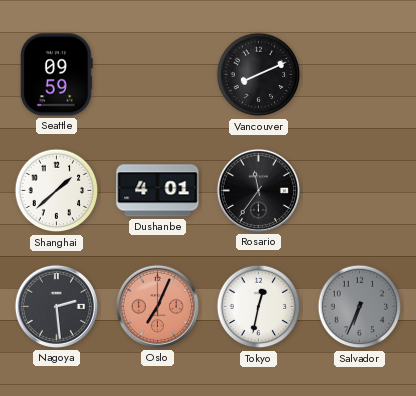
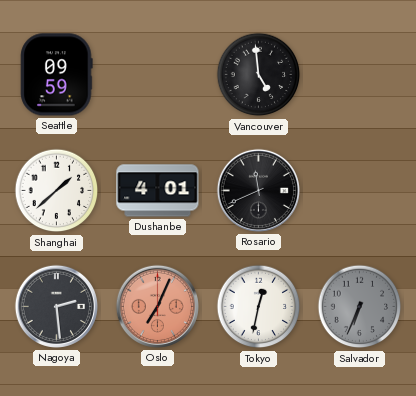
Vancouver: 8:11 -> 4:59
Rosario: 11:36 -> 11:41
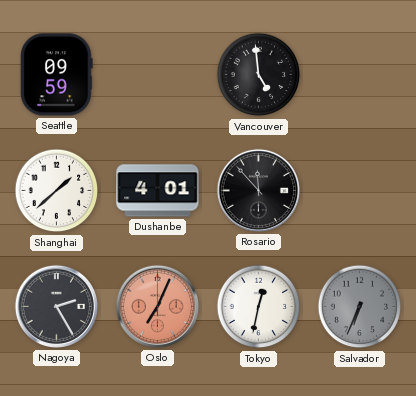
Rosario: 11:41 -> 11:53
Nagoya: 2:29 -> 2:25
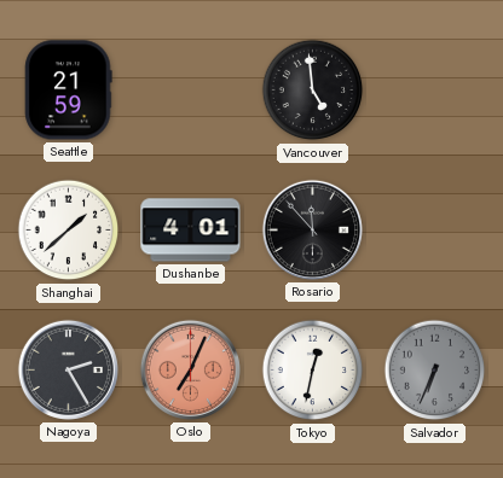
Seattle: 09:59 -> 21:59
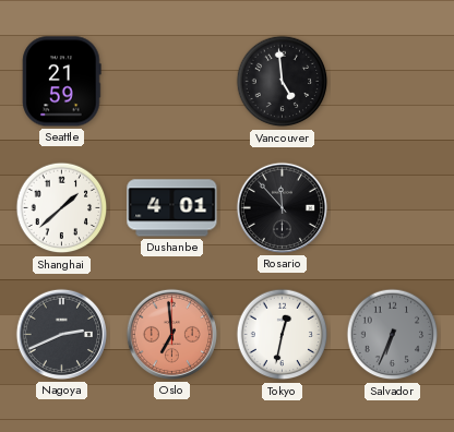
Nagoya: 2:25 -> 2:41
Oslo: 7:04 -> 6:59
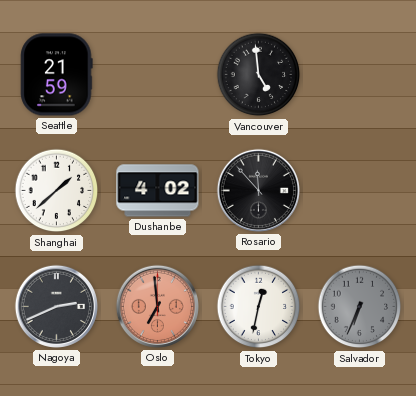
Dushanbe: 4:01 -> 4:02
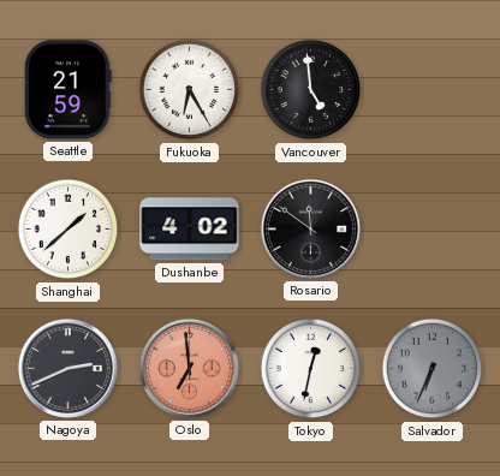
Fukuoka: none -> 6:25
Rosario: 11:53 -> 11:51
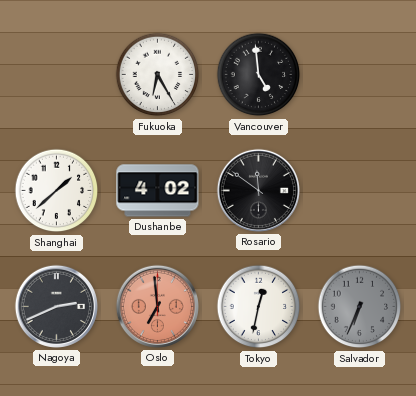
Seattle: 21:59 -> none
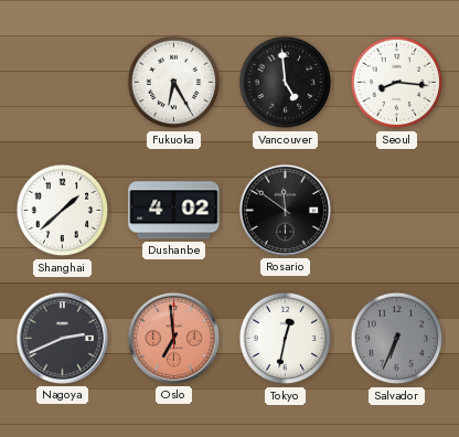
Seoul: none -> 8:16
